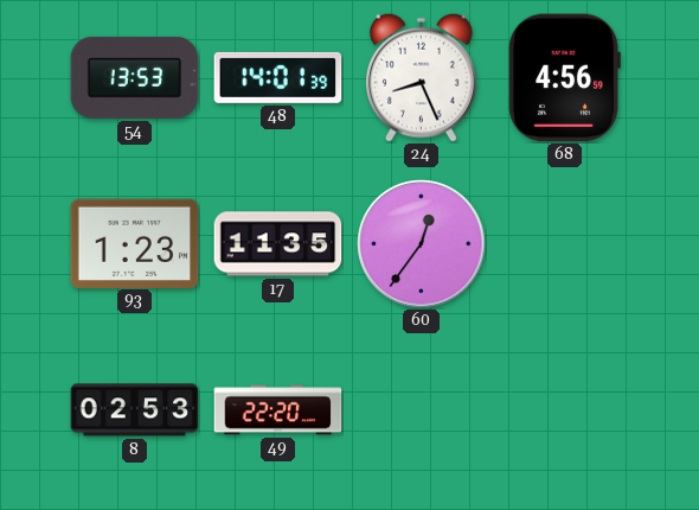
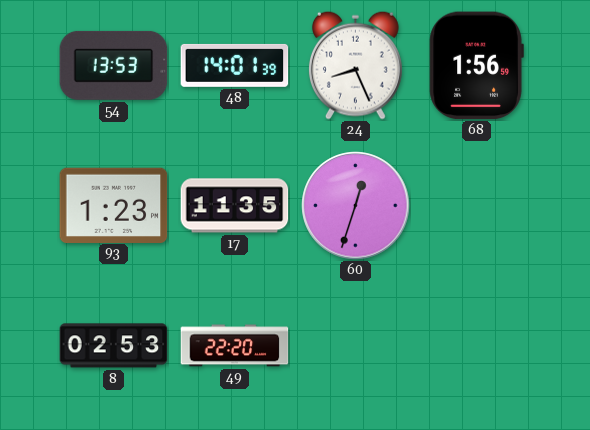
68: 4:56 -> 1:56
60: 12:36 -> 12:33
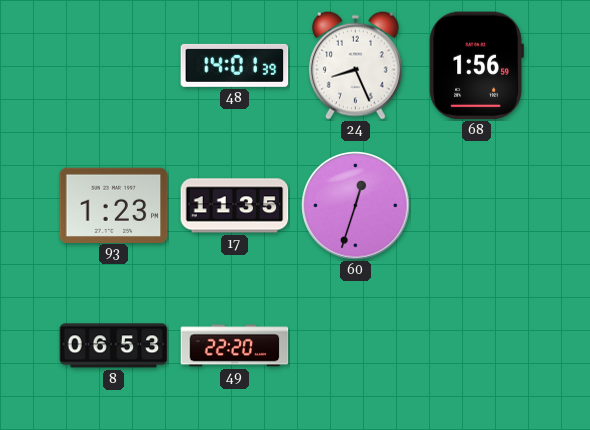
54: 13:53 -> none
8: 02:53 -> 06:53
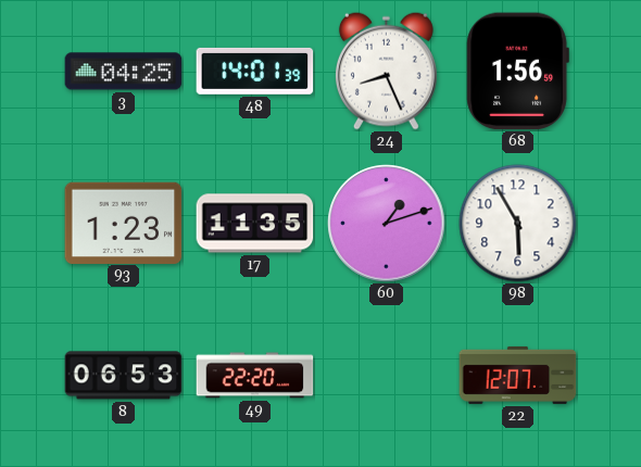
3: none -> 04:25
60: 12:33 -> 1:12
98: none -> 5:55
22: none -> 12:07
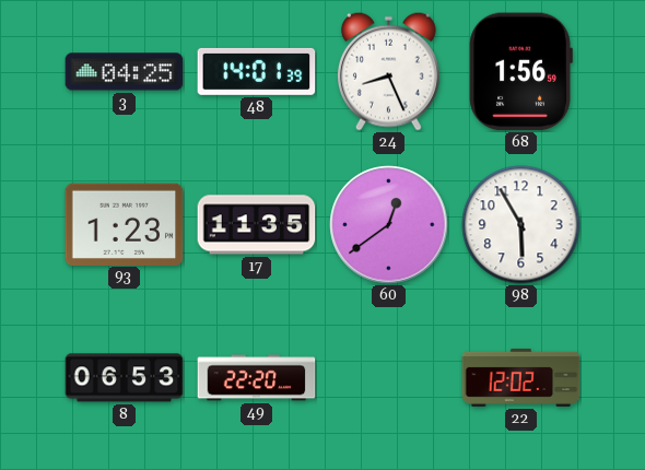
60: 1:12 -> 12:39
22: 12:07 -> 12:02
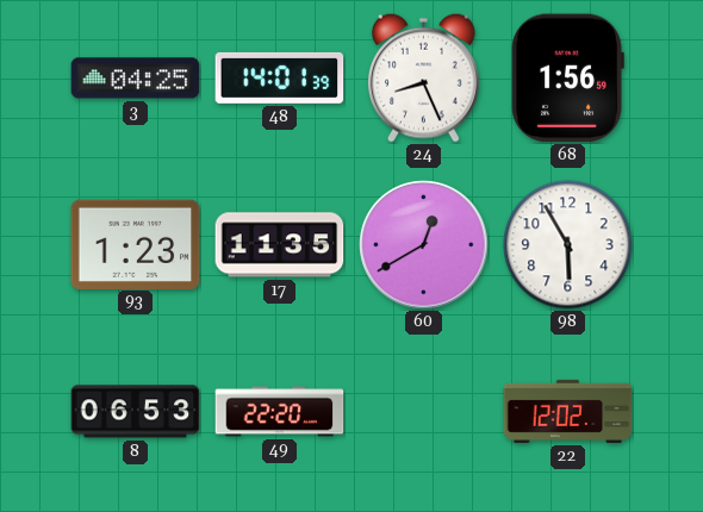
60: 12:39 -> 12:40
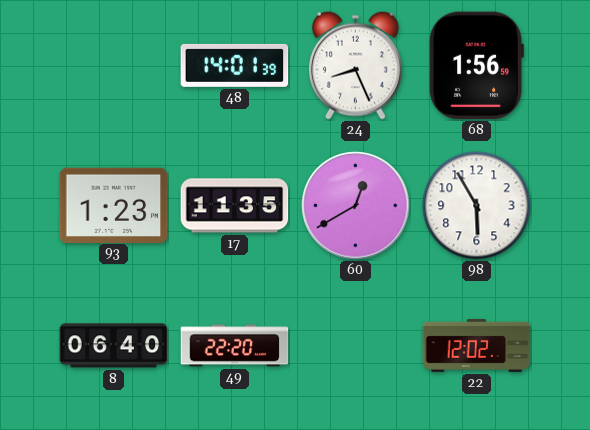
3: 04:25 -> none
8: 06:53 -> 06:40
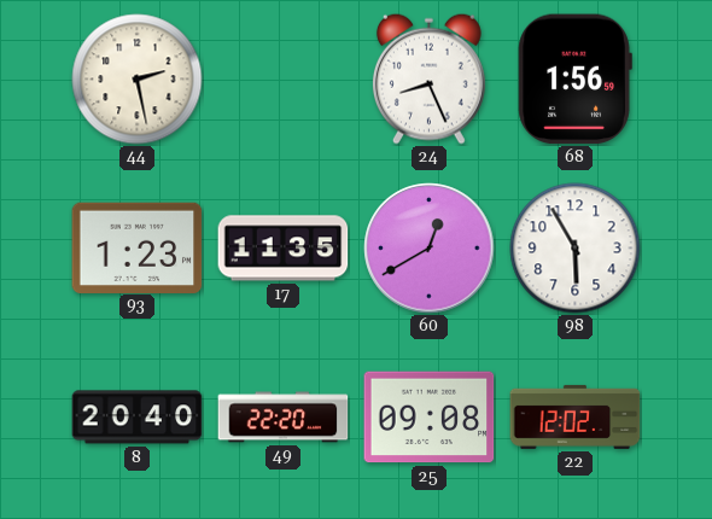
44: none -> 2:28
48: 14:01 -> none
8: 06:40 -> 20:40
25: none -> 09:08
